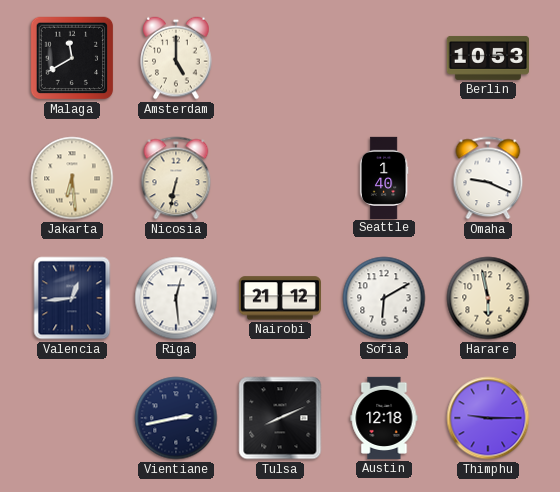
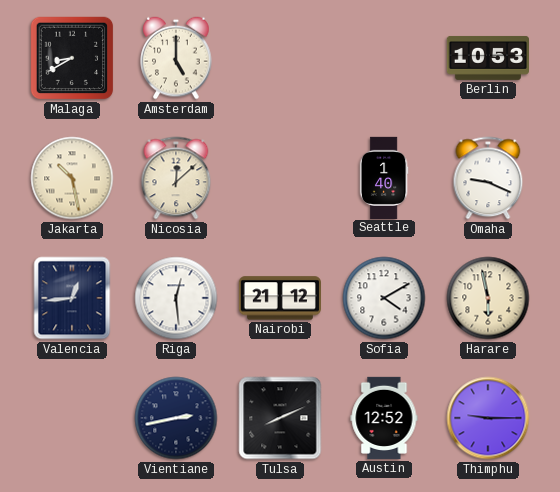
Malaga: 11:40 -> 8:40
Jakarta: 6:29 -> 10:28
Nicosia: 6:32 -> 12:08
Sofia: 6:10 -> 4:10
Austin: 12:18 -> 12:52
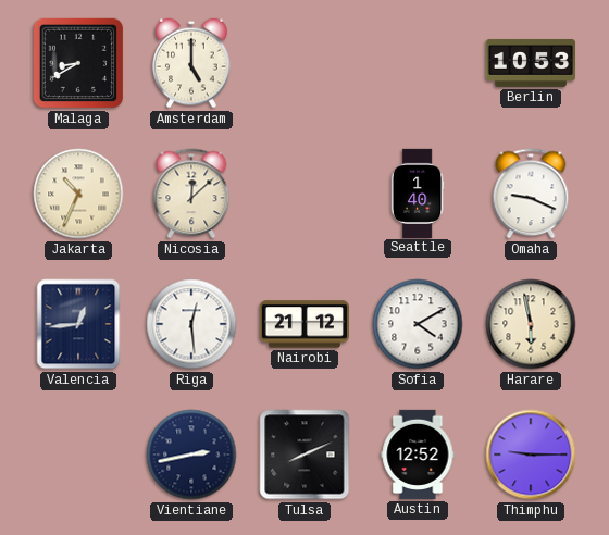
Jakarta: 10:28 -> 10:34
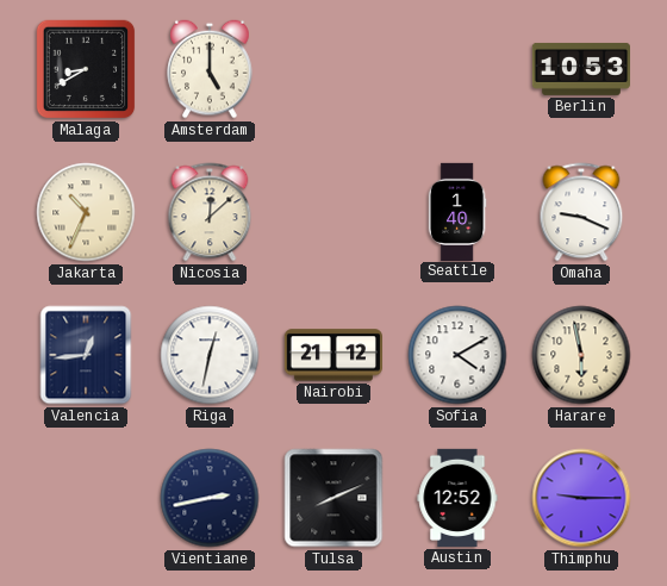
Riga: 12:29 -> 12:32
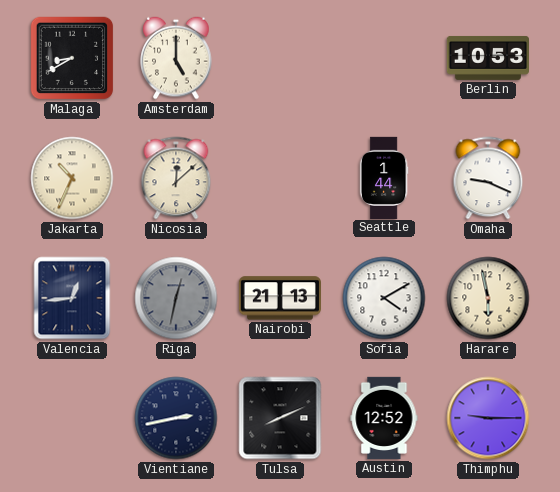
Seattle: 1:40 -> 1:44
Riga dial: white -> grey
Nairobi: 21:12 -> 21:13
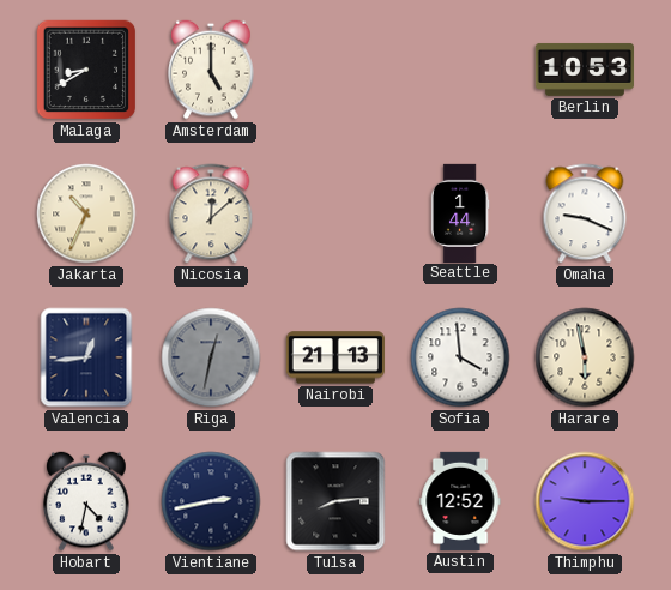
Sofia: 4:10 -> 3:59
Hobart: none -> 4:32
Tulsa: 8:11 -> 8:14
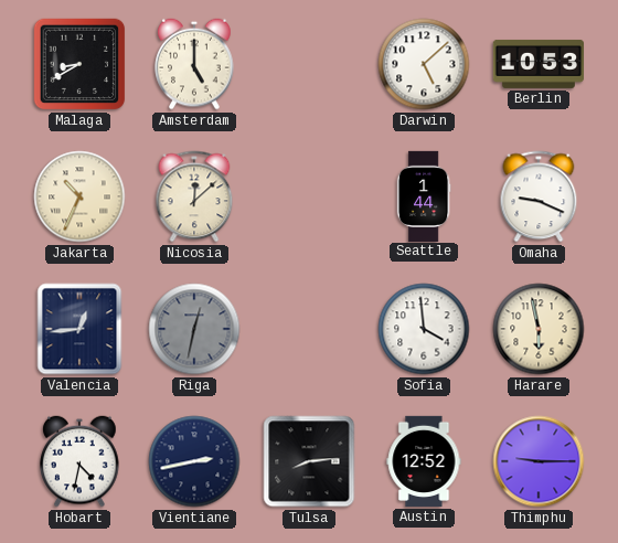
Darwin: none -> 5:08
Nairobi: 21:13 -> none
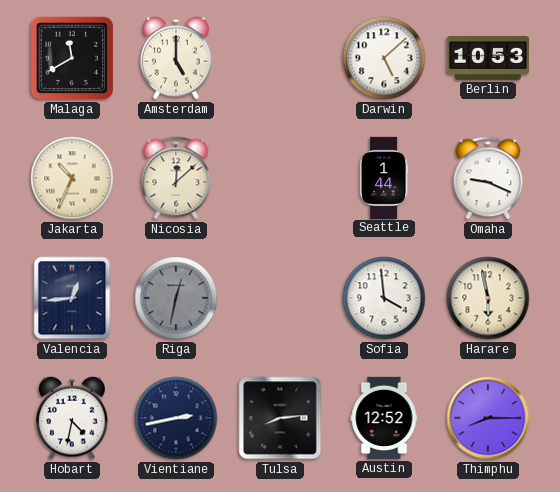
Malaga: 8:40 -> 11:40
Thimphu: 9:15 -> 8:15
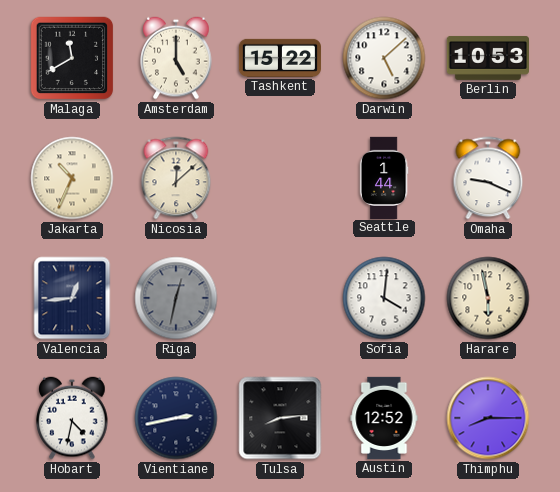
Tashkent: none -> 15:22
Sofia: 3:59 -> 4:01
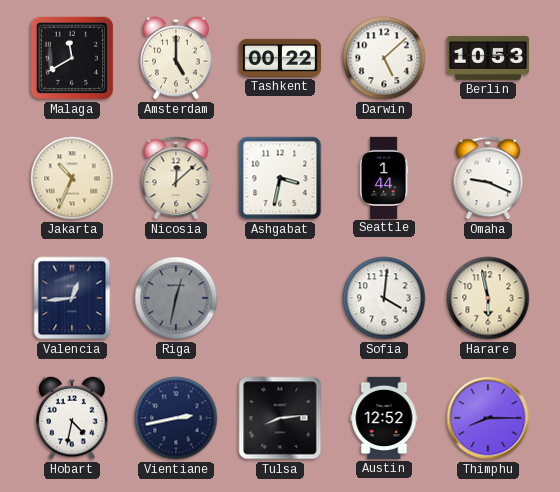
Tashkent: 15:22 -> 00:22
Ashgabat: none -> 3:32
